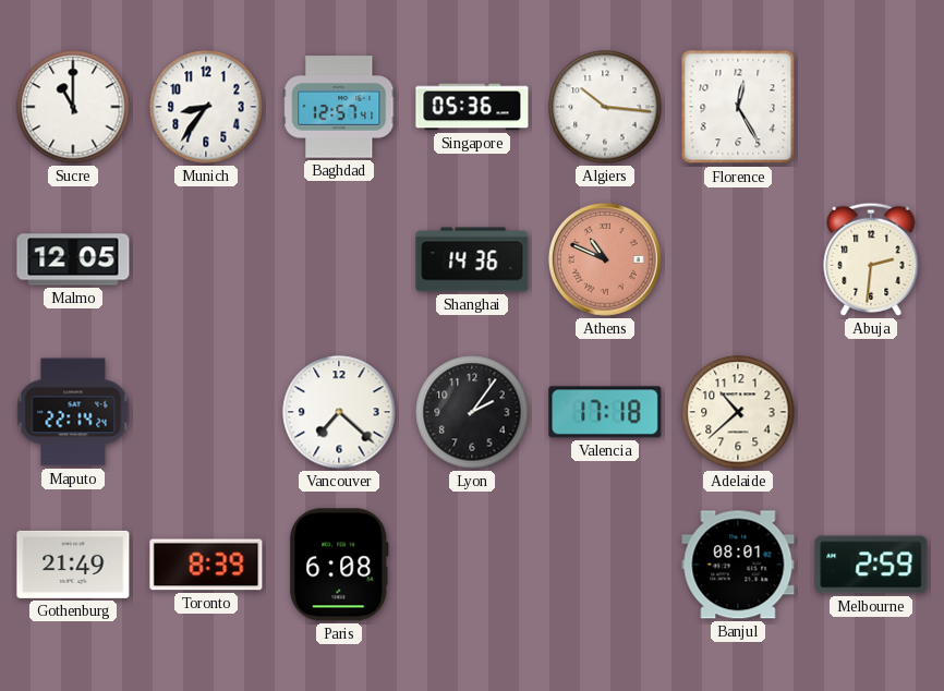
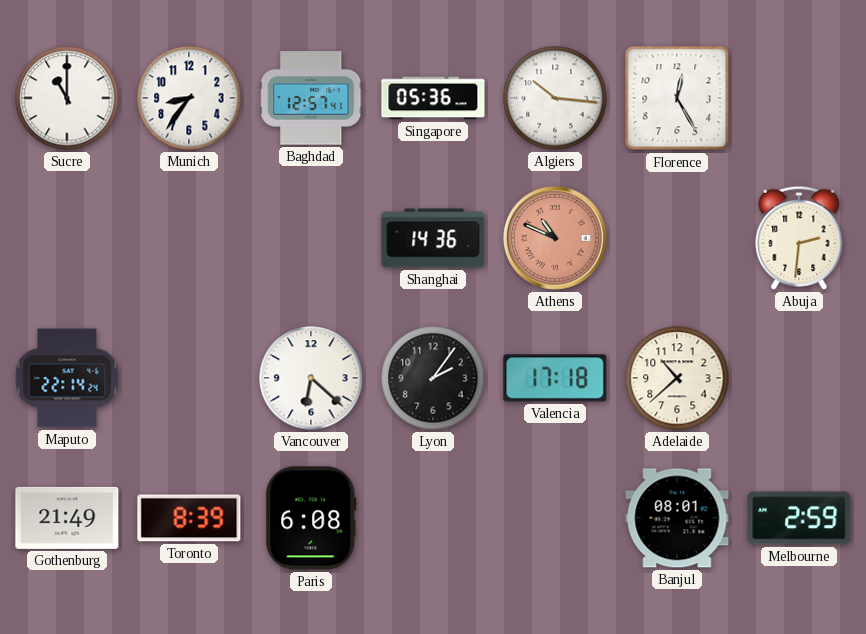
Malmo: 12:05 -> none
Vancouver: 7:22 -> 6:22
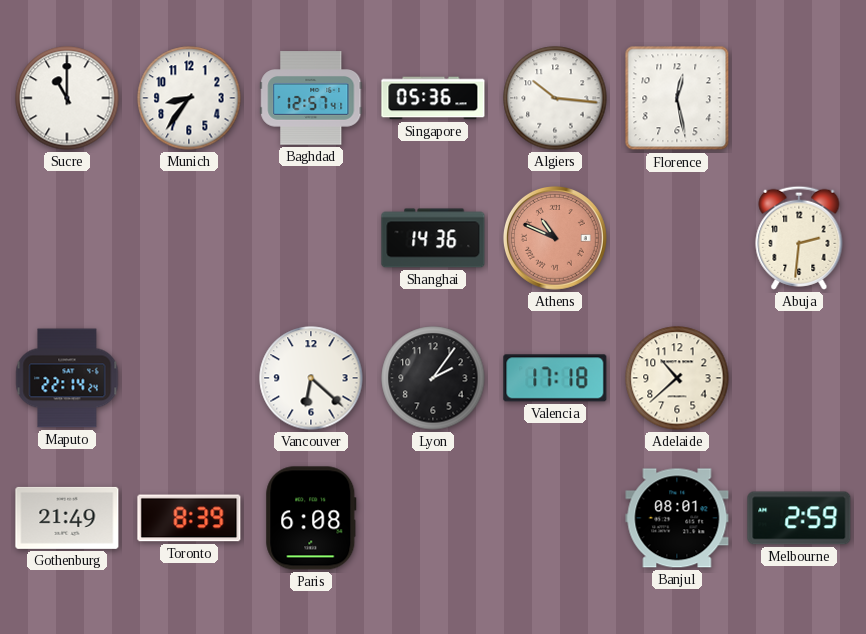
Florence: 12:25 -> 12:28
